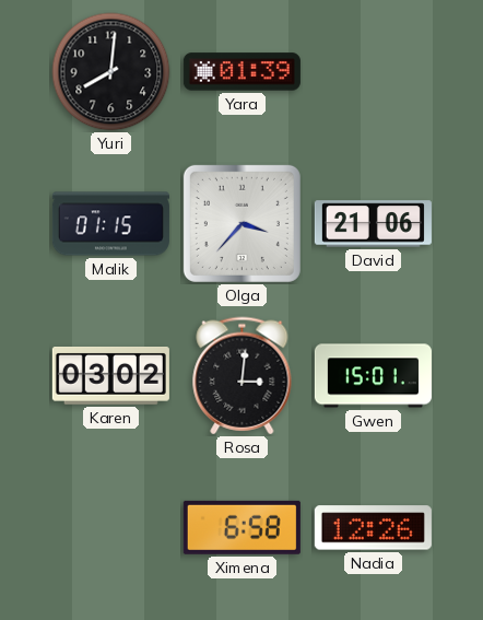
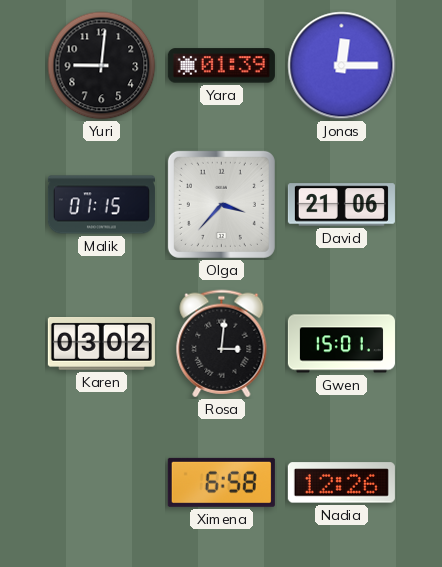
Yuri: 8:01 -> 9:01
Jonas: none -> 12:15
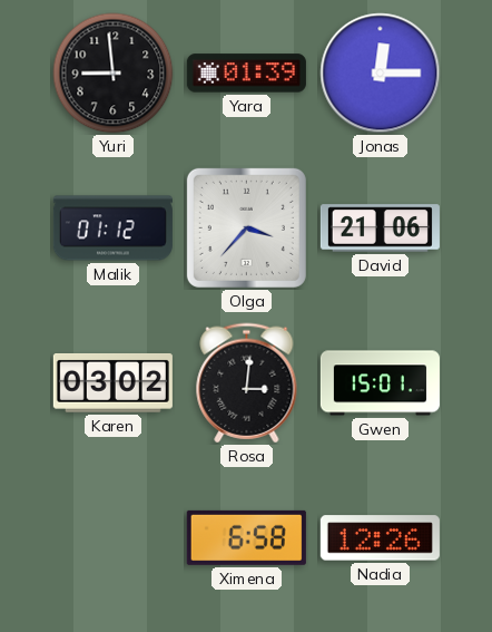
Yuri: 9:01 -> 8:59
Malik: 01:15 -> 01:12
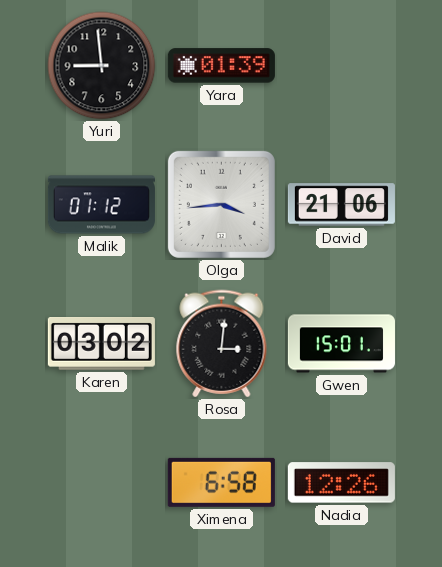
Jonas: 12:15 -> none
Olga: 3:37 -> 3:44
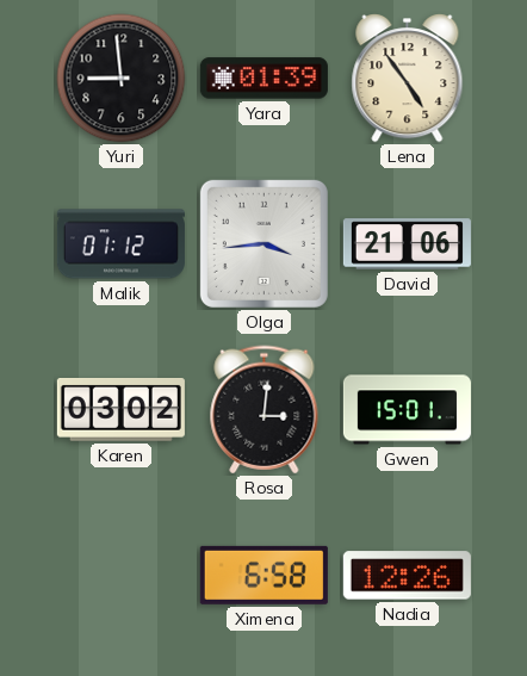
Lena: none -> 4:54
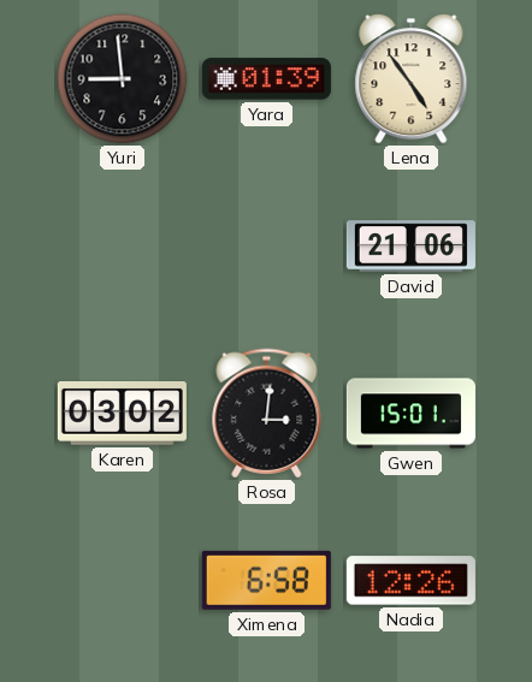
Malik: 01:12 -> none
Olga: 3:44 -> none
